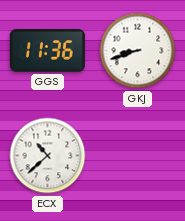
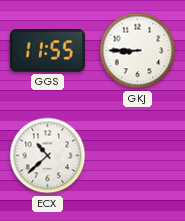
GGS: 11:36 -> 11:55
GKJ: 8:42 -> 8:45
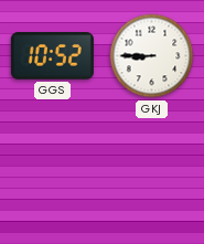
GGS: 11:55 -> 10:52
ECX: 10:38 -> none
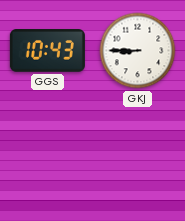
GGS: 10:52 -> 10:43
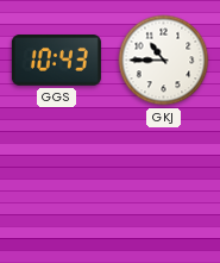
GKJ: 8:45 -> 10:45
